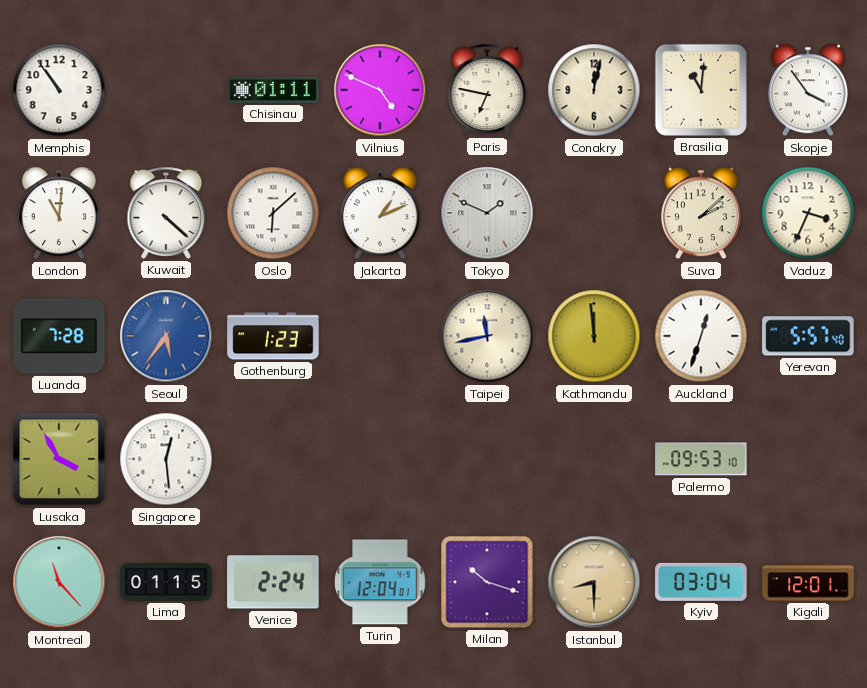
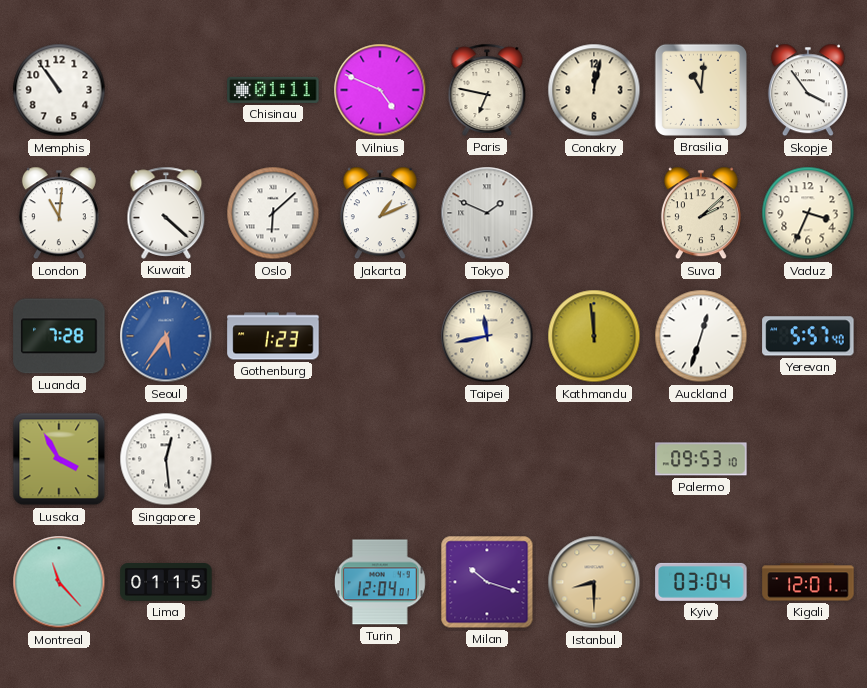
Venice: 2:24 -> none
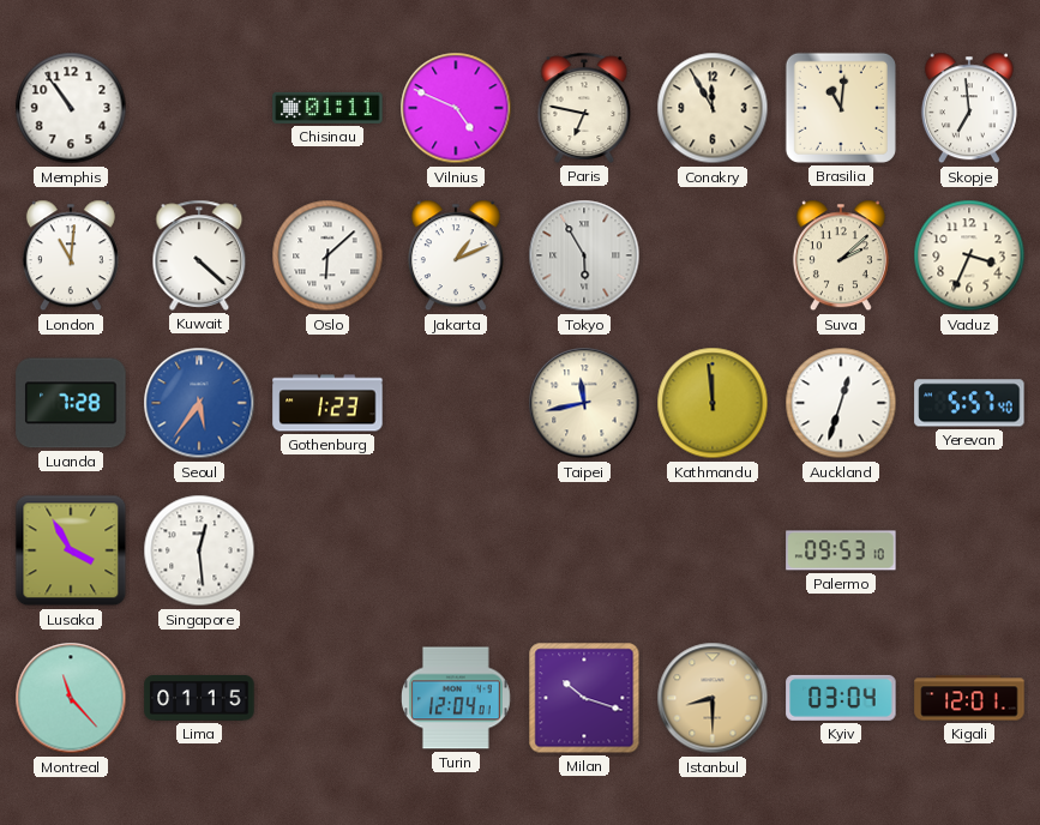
Conakry: 12:02 -> 11:55
Skopje: 3:54 -> 6:59
Tokyo: 1:49 -> 5:55
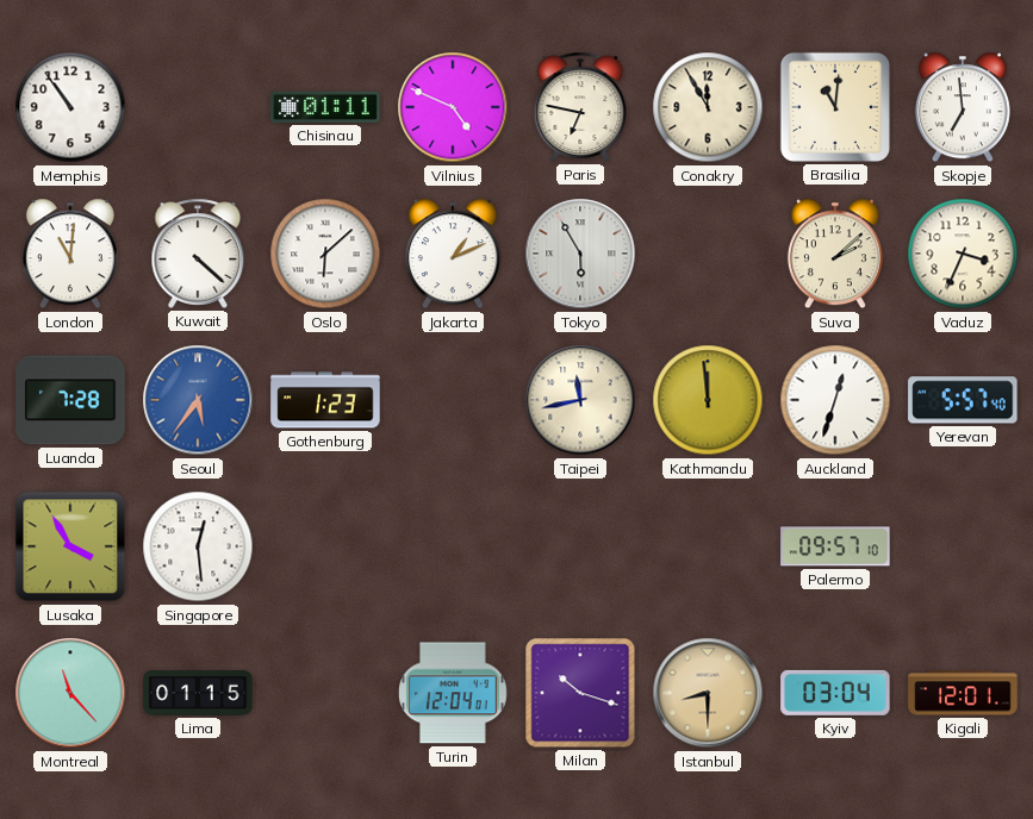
Palermo: 09:53 -> 09:57
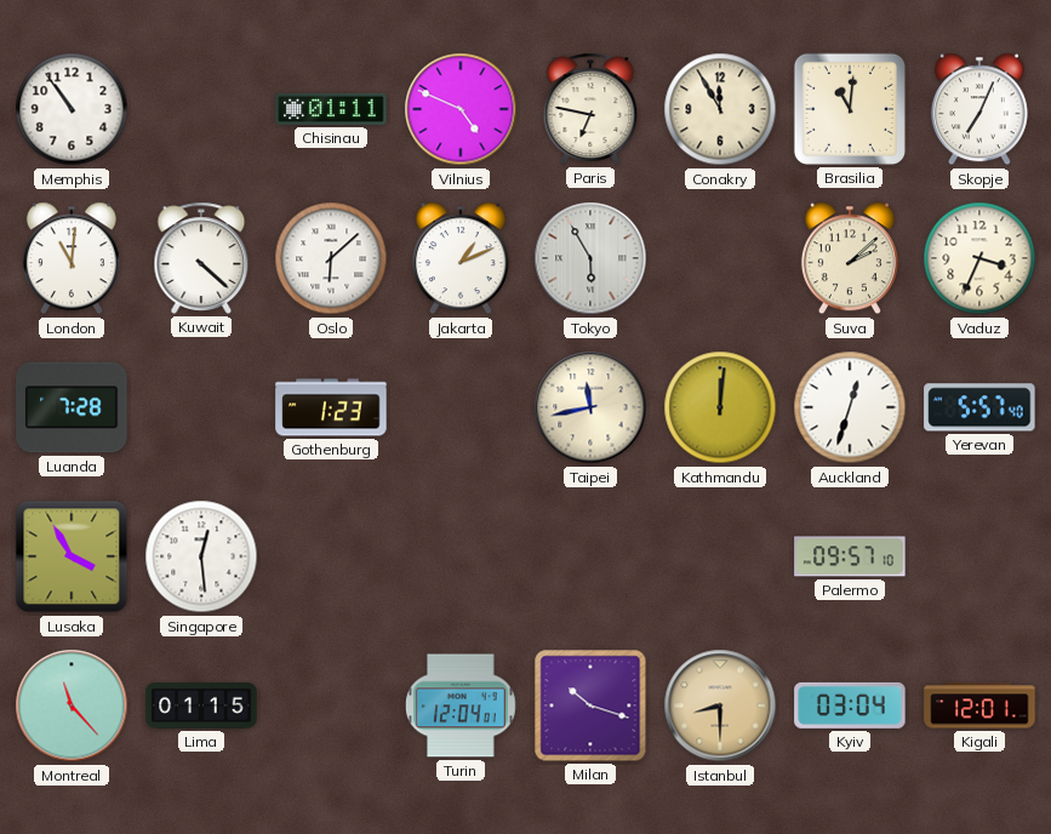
Skopje: 6:59 -> 7:04
Seoul: 5:36 -> none
Kathmandu: 11:59 -> 12:01
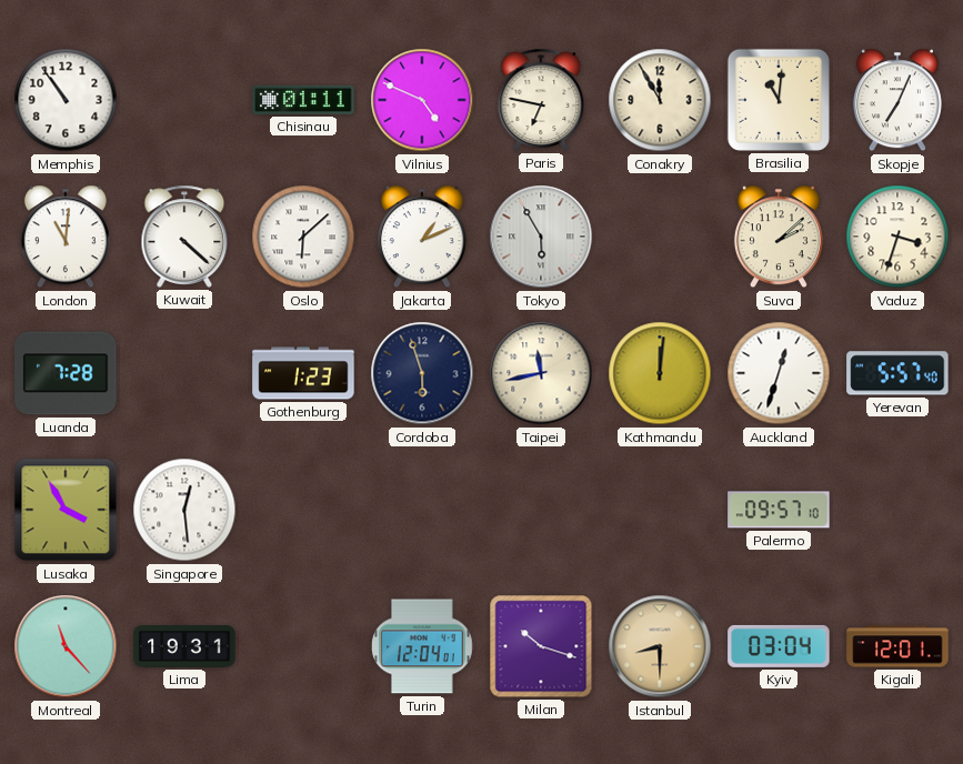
Vaduz: 3:34 -> 3:33
Cordoba: none -> 5:57
Lima: 01:15 -> 19:31
